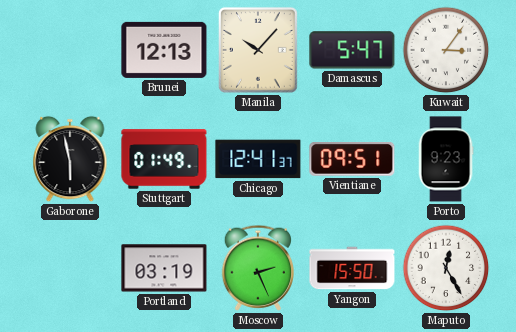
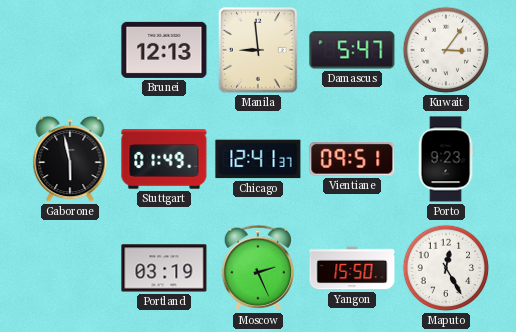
Manila: 10:07 -> 8:59
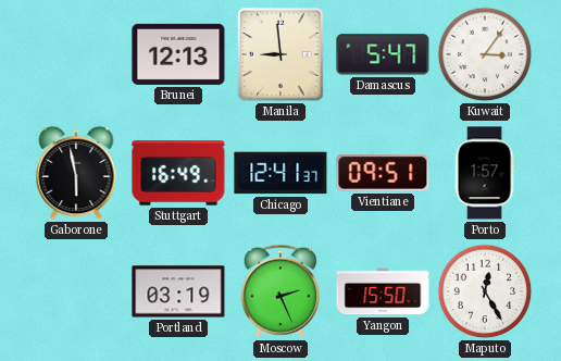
Stuttgart: 01:49 -> 16:49
Porto: 9:23 -> 1:57
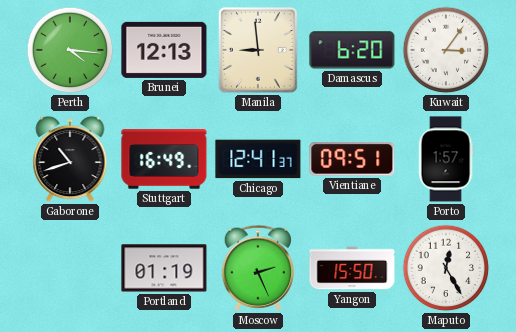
Perth: none -> 4:16
Damascus: 5:47 -> 6:20
Gaborone: 5:58 -> 10:42
Portland: 03:19 -> 01:19
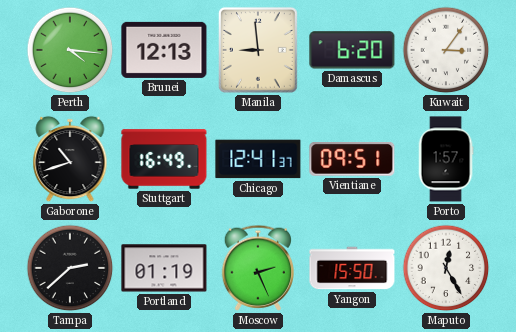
Tampa: none -> 2:38
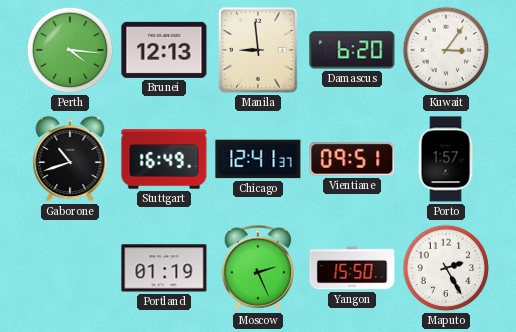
Tampa: 2:38 -> none
Maputo: 12:25 -> 2:25
